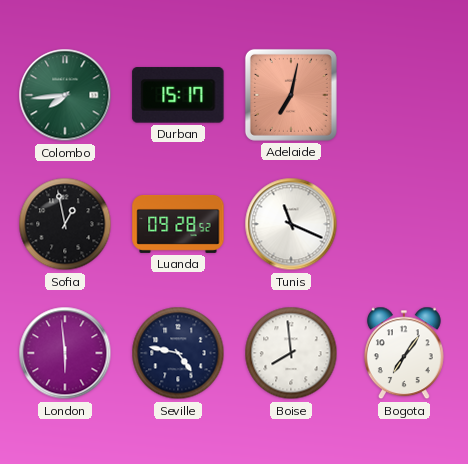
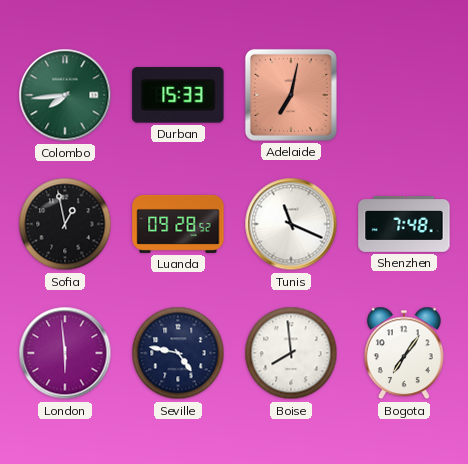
Durban: 15:17 -> 15:33
Shenzhen: none -> 7:48
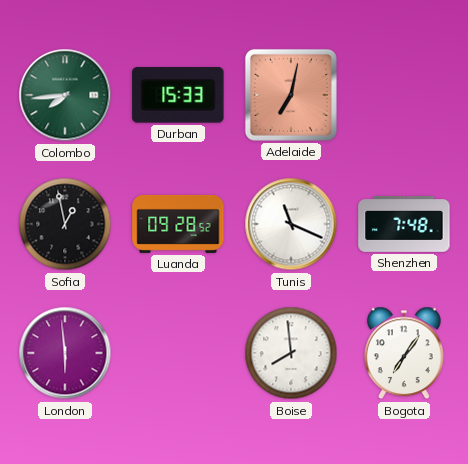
Seville: 4:47 -> none
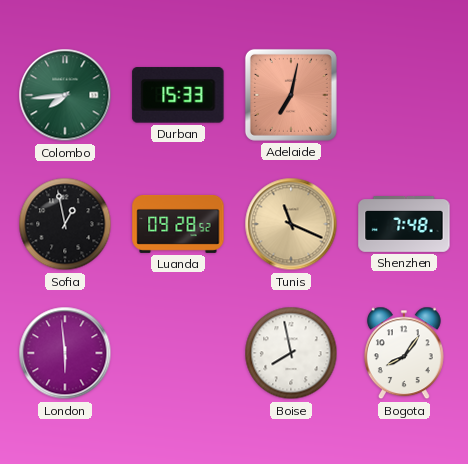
Tunis dial: white -> champagne
Boise: 7:59 -> 7:58
Bogota: 7:06 -> 8:06
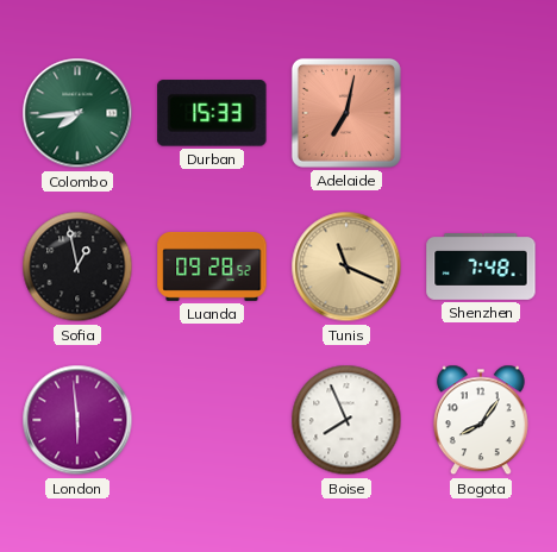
Boise: 7:58 -> 7:56
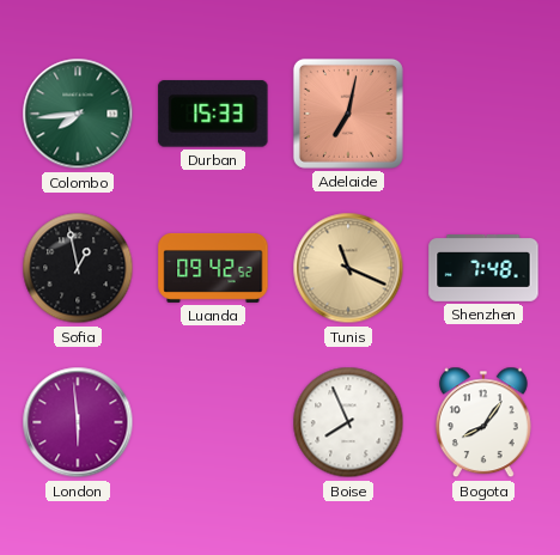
Luanda: 09:28 -> 09:42
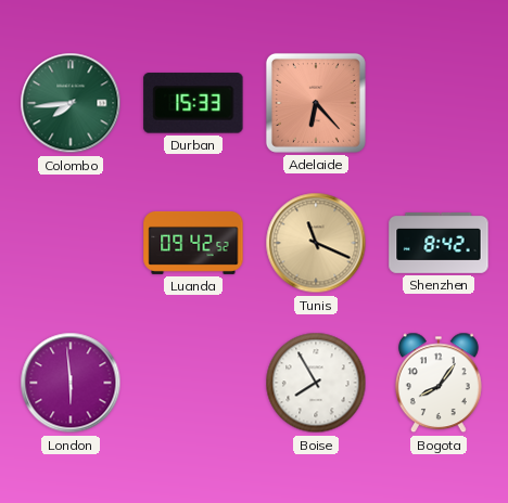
Adelaide: 7:02 -> 6:23
Sofia: 12:58 -> none
Shenzhen: 7:48 -> 8:42
Boise: 7:56 -> 7:55
